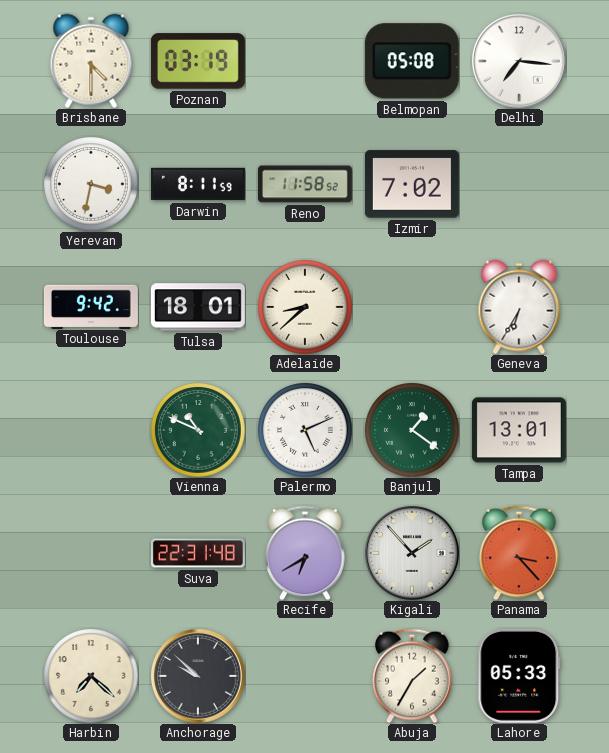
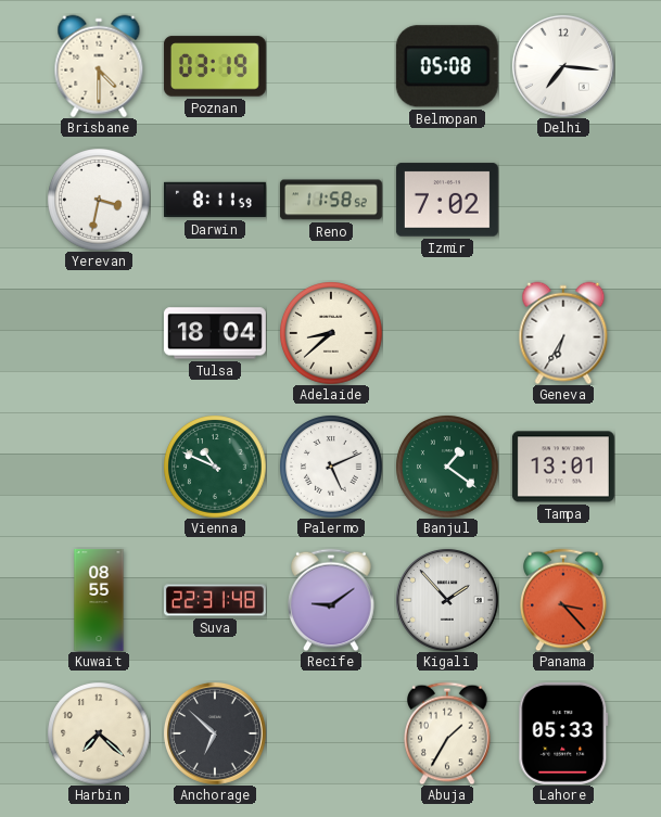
Toulouse: 9:42 -> none
Tulsa: 18:01 -> 18:04
Kuwait: none -> 08:55
Recife: 6:40 -> 9:09
Anchorage: 9:52 -> 6:52
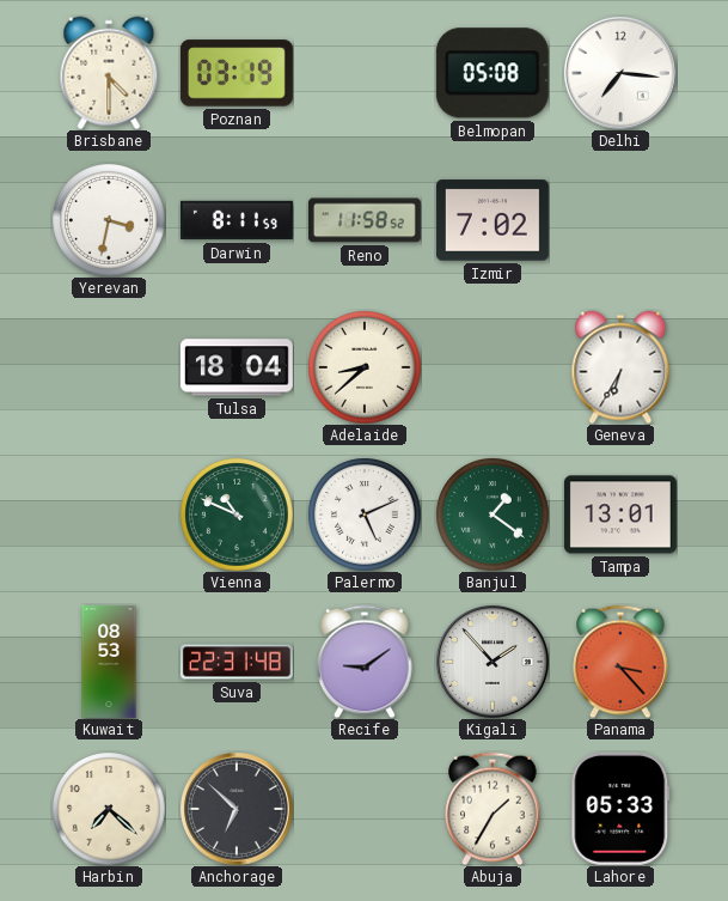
Kuwait: 08:55 -> 08:53
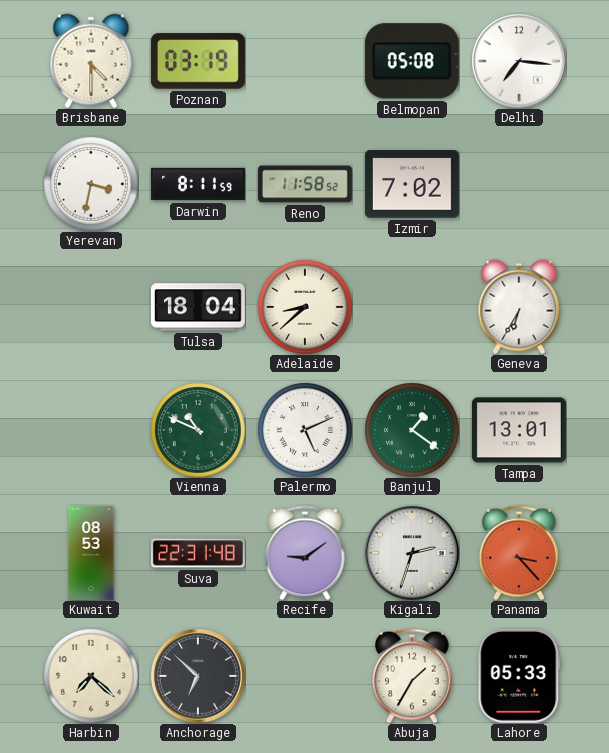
Kigali: 1:53 -> 2:33
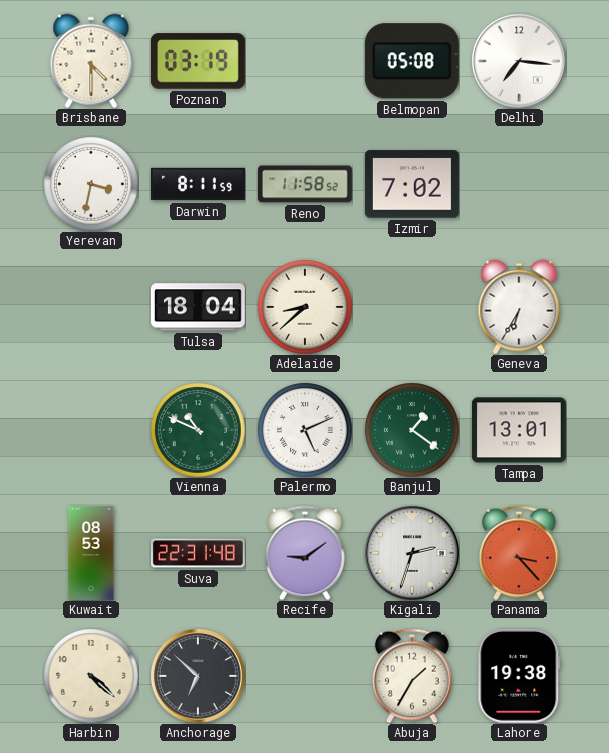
Harbin: 7:22 -> 4:22
Lahore: 05:33 -> 19:38
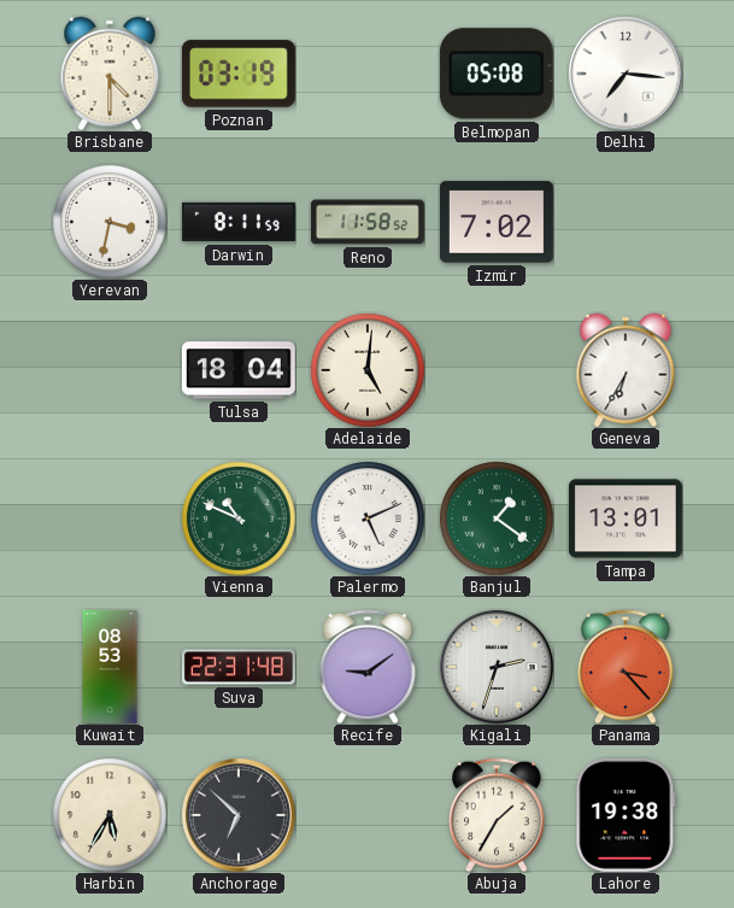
Adelaide: 8:38 -> 5:01
Harbin: 4:22 -> 5:35
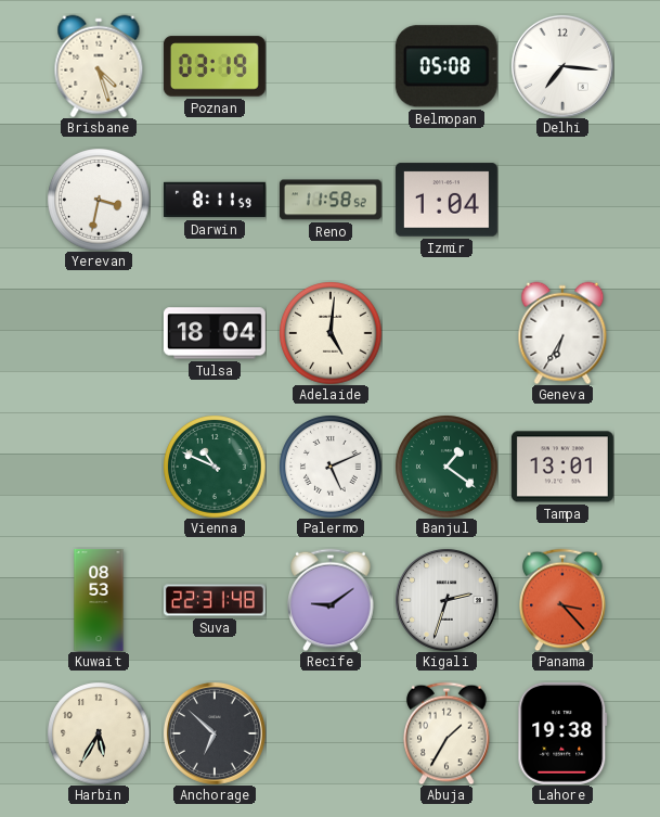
Brisbane: 4:30 -> 4:27
Izmir: 7:02 -> 1:04
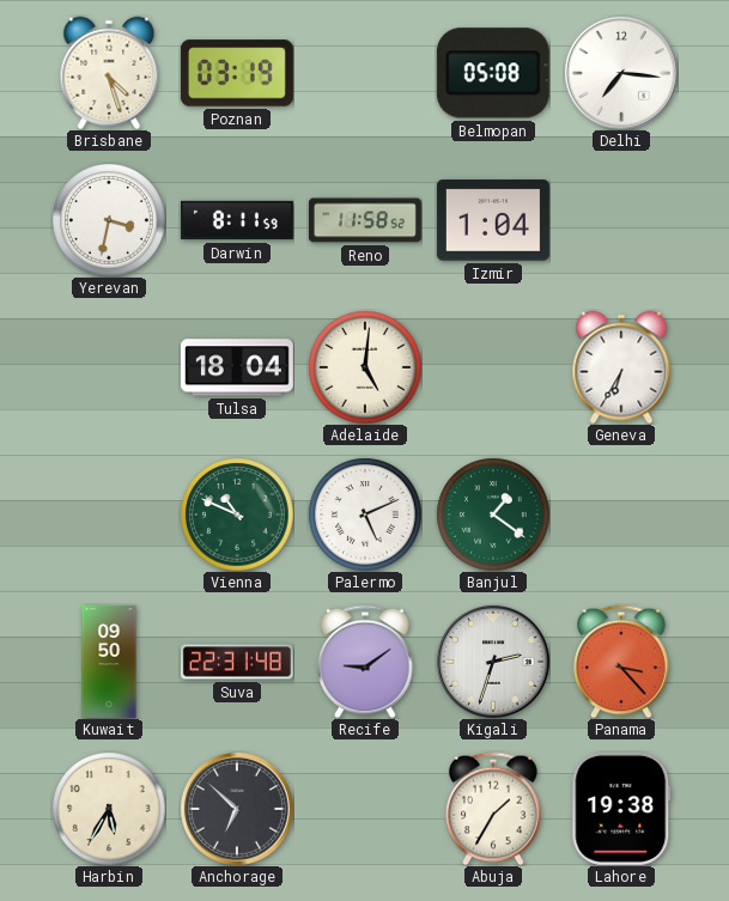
Tampa: 13:01 -> none
Kuwait: 08:53 -> 09:50
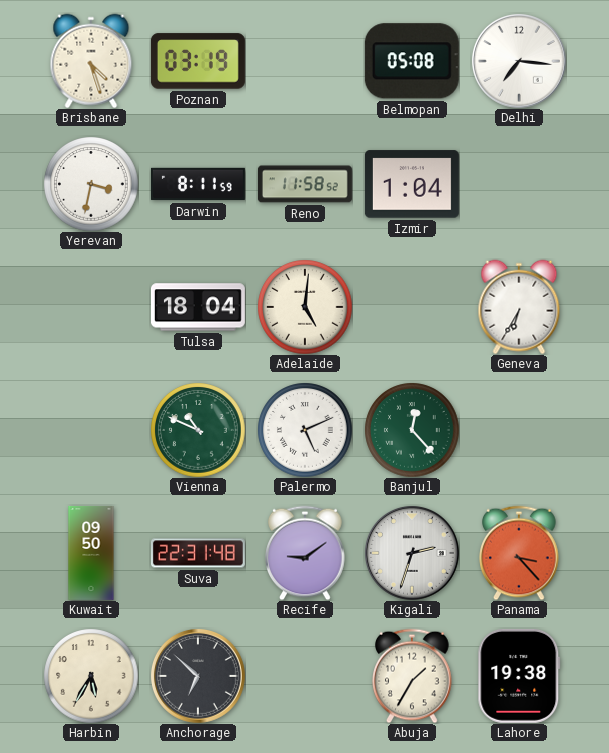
Banjul: 1:21 -> 12:23
